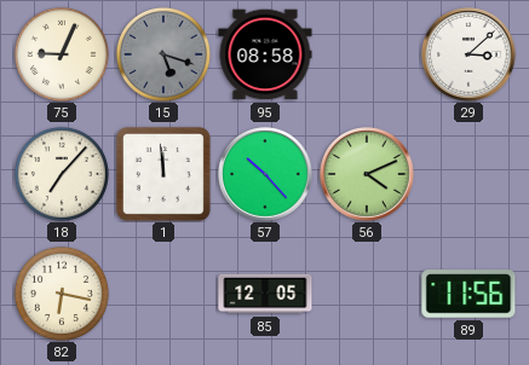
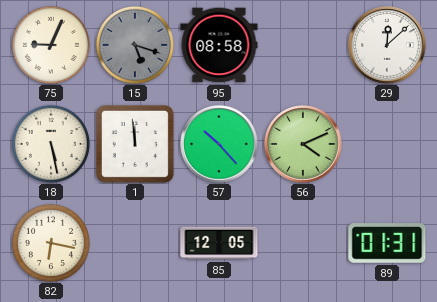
29: 3:08 -> 12:08
18: 7:07 -> 5:28
89: 11:56 -> 01:31
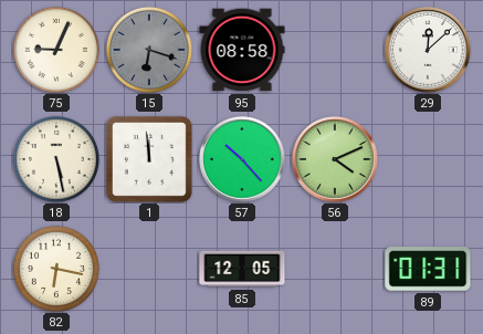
15: 5:18 -> 6:18
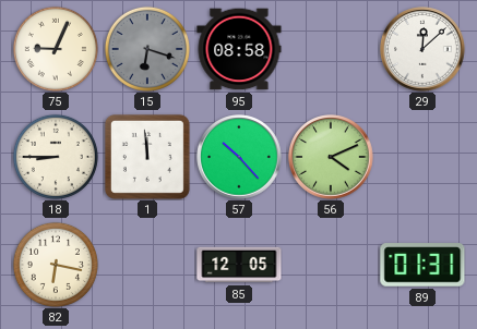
18: 5:28 -> 8:45
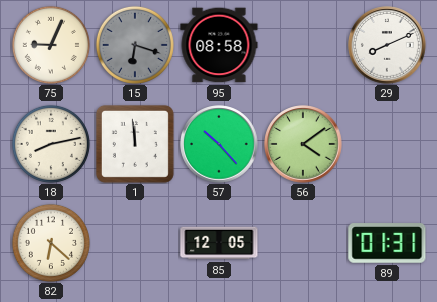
29: 12:08 -> 8:11
18: 8:45 -> 8:13
56: 4:11 -> 4:09
82: 6:17 -> 6:22
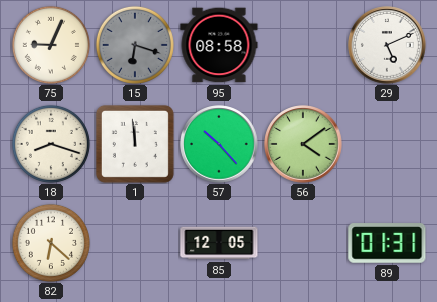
29: 8:11 -> 5:11
18: 8:13 -> 8:18
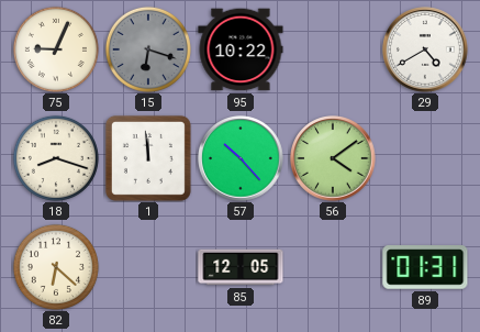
95: 08:58 -> 10:22
29: 5:11 -> 4:40
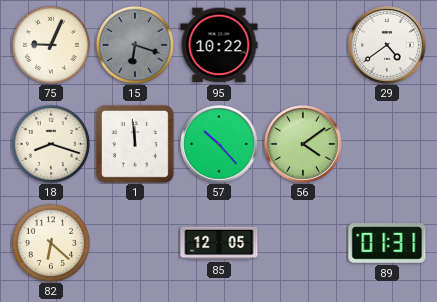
29: 4:40 -> 4:39
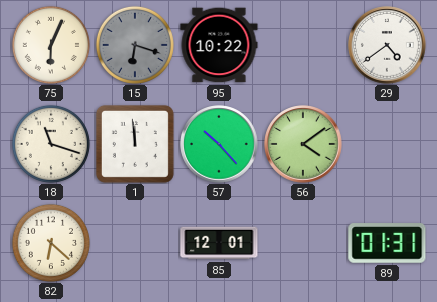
75: 9:04 -> 6:04
18: 8:18 -> 11:18
85: 12:05 -> 12:01
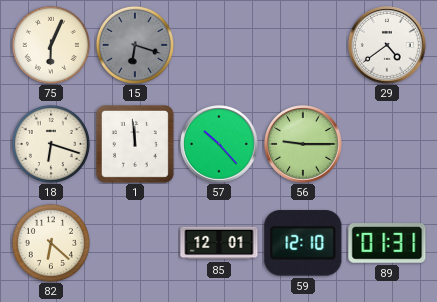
95: 10:22 -> none
18: 11:18 -> 6:18
56: 4:09 -> 9:15
59: none -> 12:10
